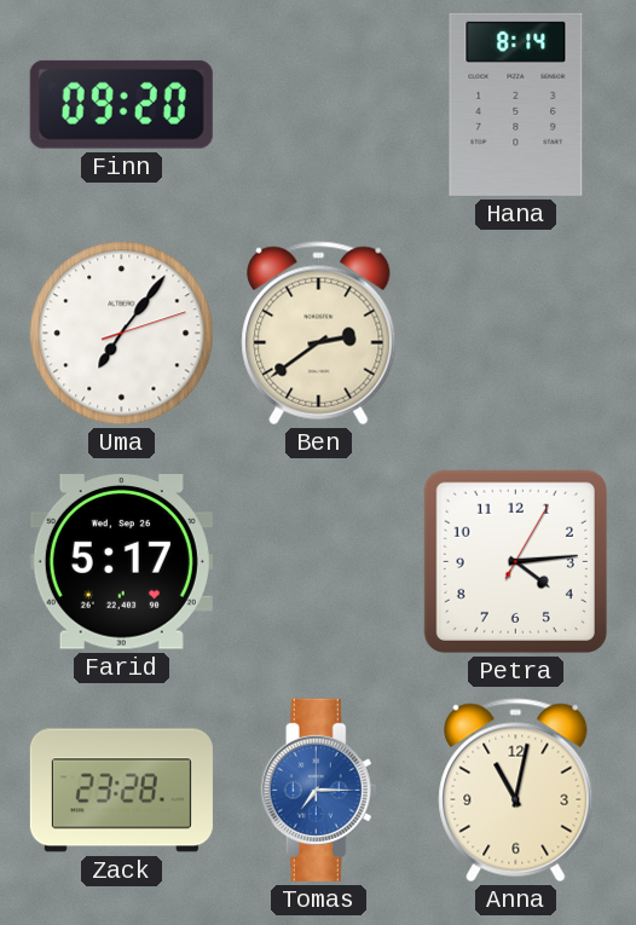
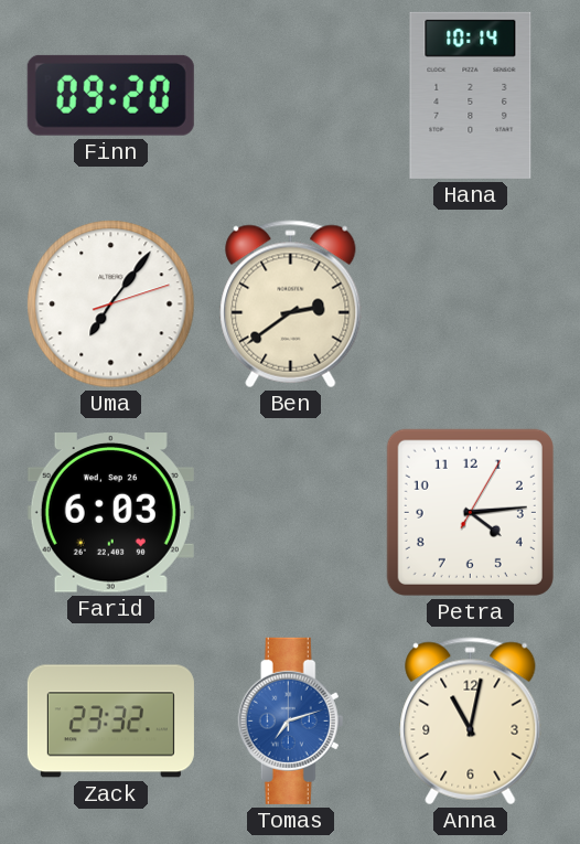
Hana: 8:14 -> 10:14
Farid: 5:17 -> 6:03
Zack: 23:28 -> 23:32
Tomas: 7:15 -> 7:12
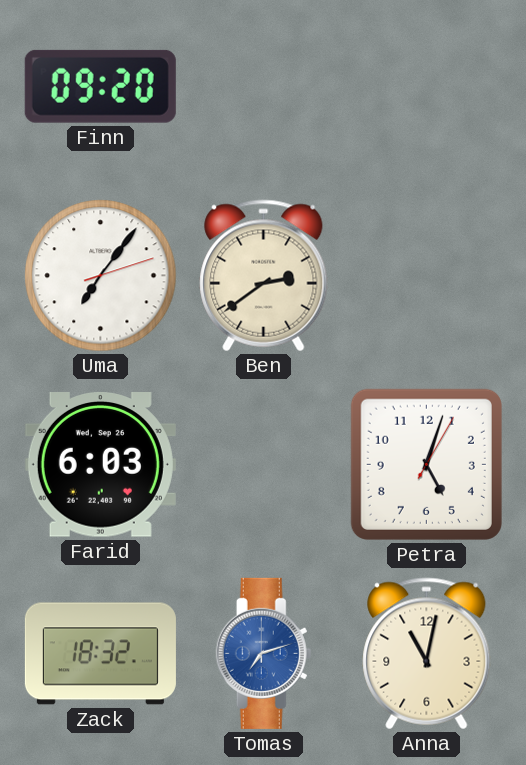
Hana: 10:14 -> none
Petra: 4:14 -> 5:03
Zack: 23:32 -> 18:32
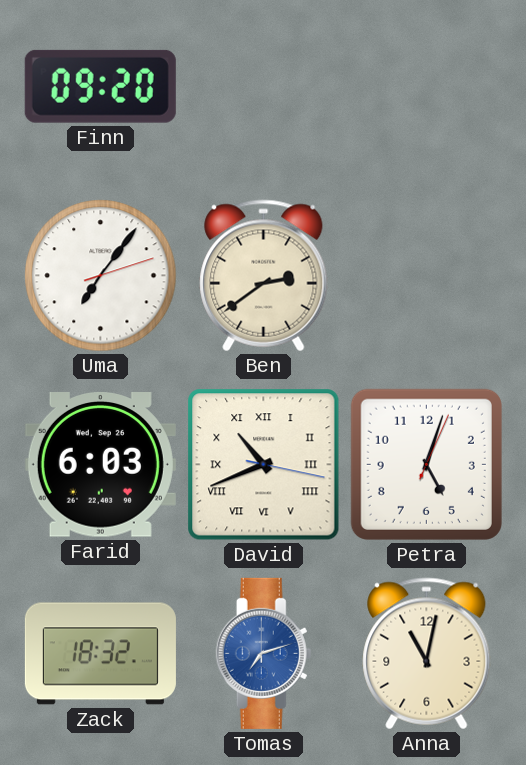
David: none -> 10:41
Petra: 5:03:05 -> 5:03:04
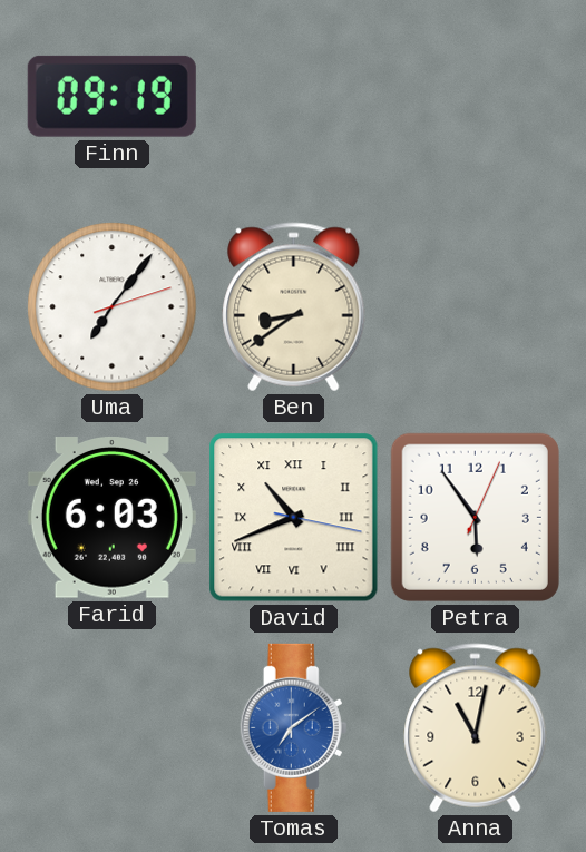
Finn: 09:20 -> 09:19
Ben: 2:39 -> 8:39
Petra: 5:03 -> 5:54
Zack: 18:32 -> none
Tomas: 7:12 -> 7:09
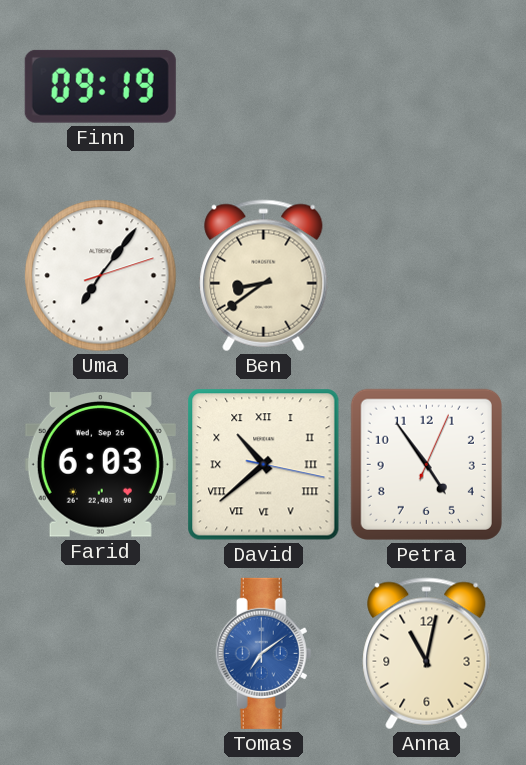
David: 10:41 -> 10:38
Petra: 5:54 -> 4:54
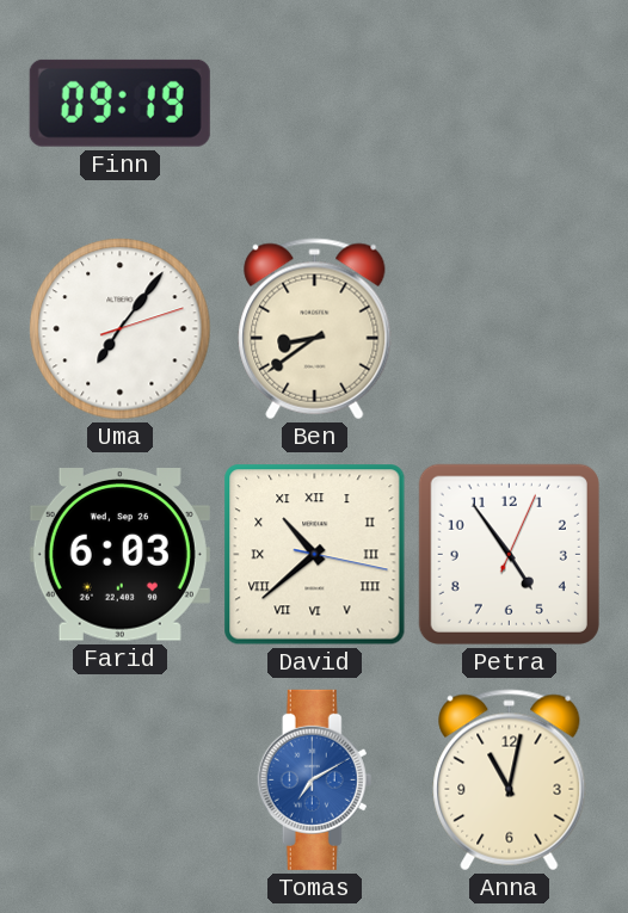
Tomas: 7:09 -> 7:10
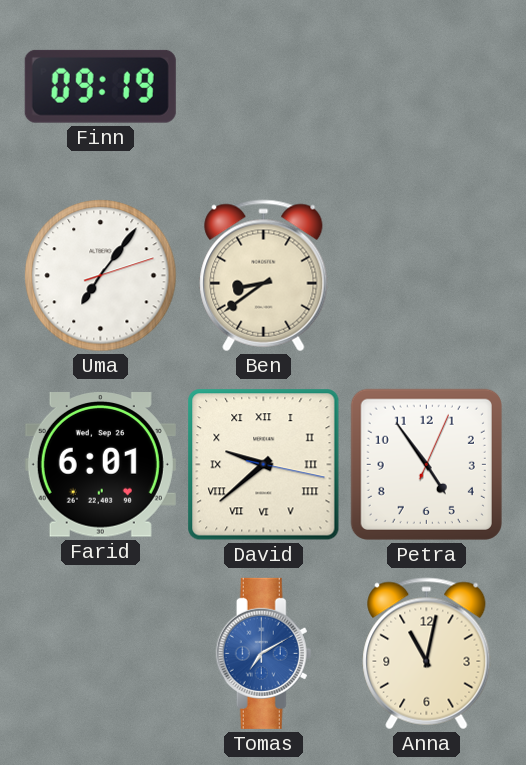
Farid: 6:03 -> 6:01
David: 10:38 -> 9:38
